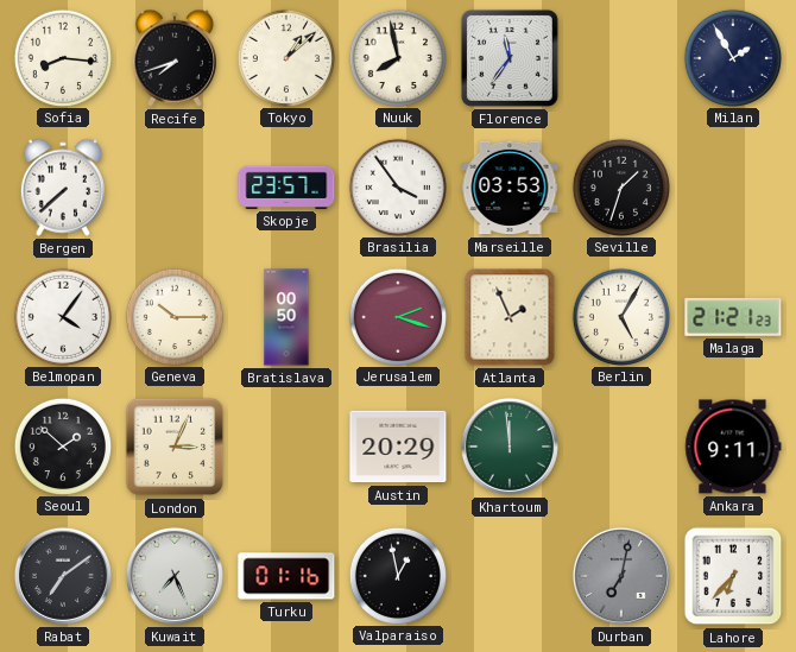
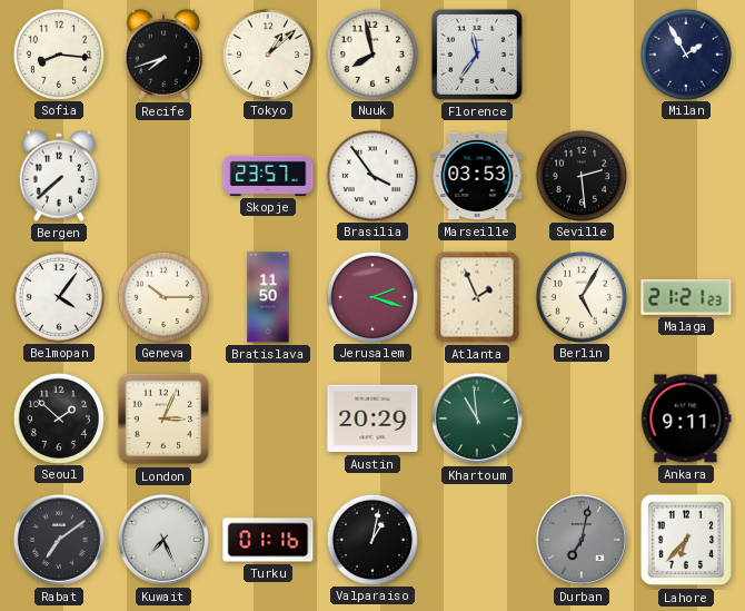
Seville: 1:33 -> 2:29
Bratislava: 00:50 -> 11:50
Khartoum: 11:59 -> 10:59
Valparaiso: 12:58 -> 1:02
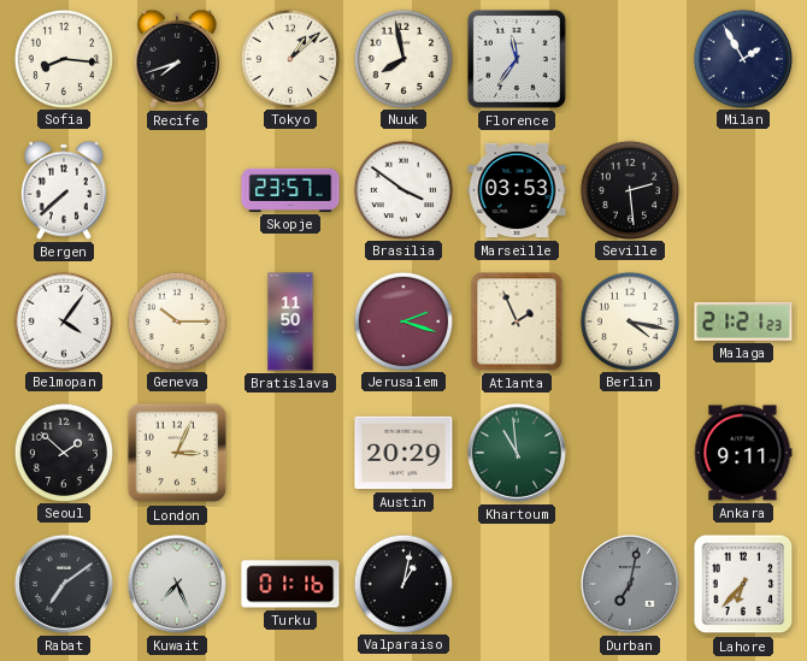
Brasilia: 3:54 -> 3:51
Berlin: 5:05 -> 4:17
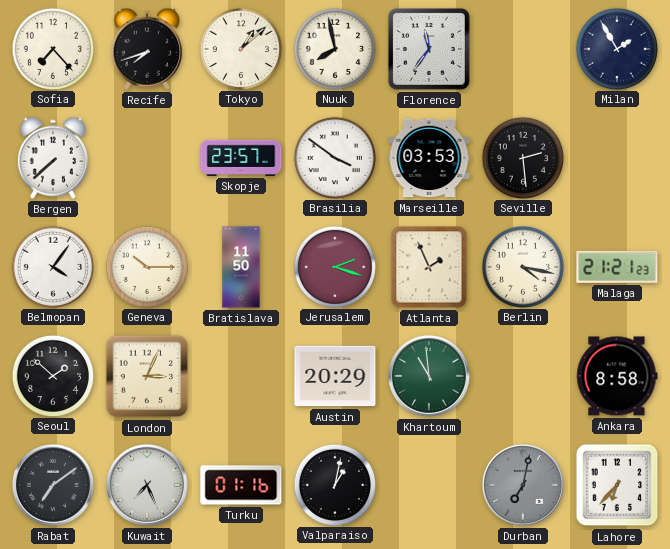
Sofia: 8:16 -> 7:23
Ankara: 9:11 -> 8:58
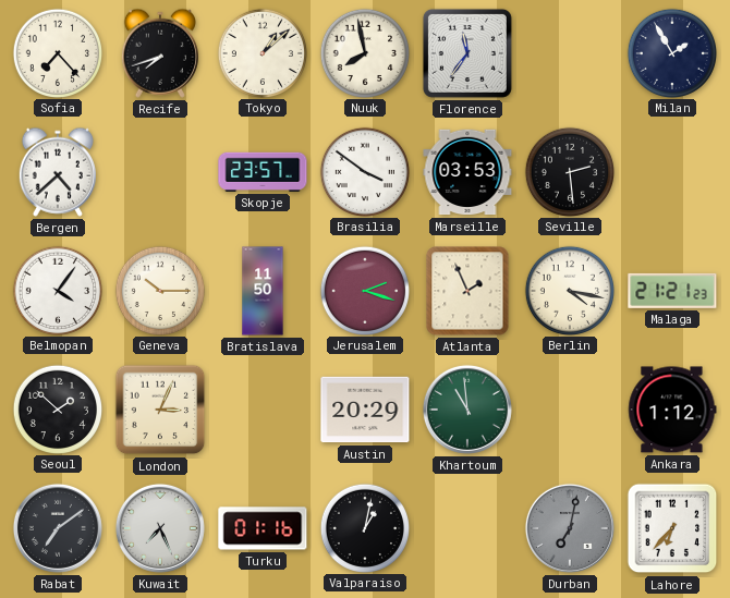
Bergen: 7:38 -> 4:38
Ankara: 8:58 -> 1:12
